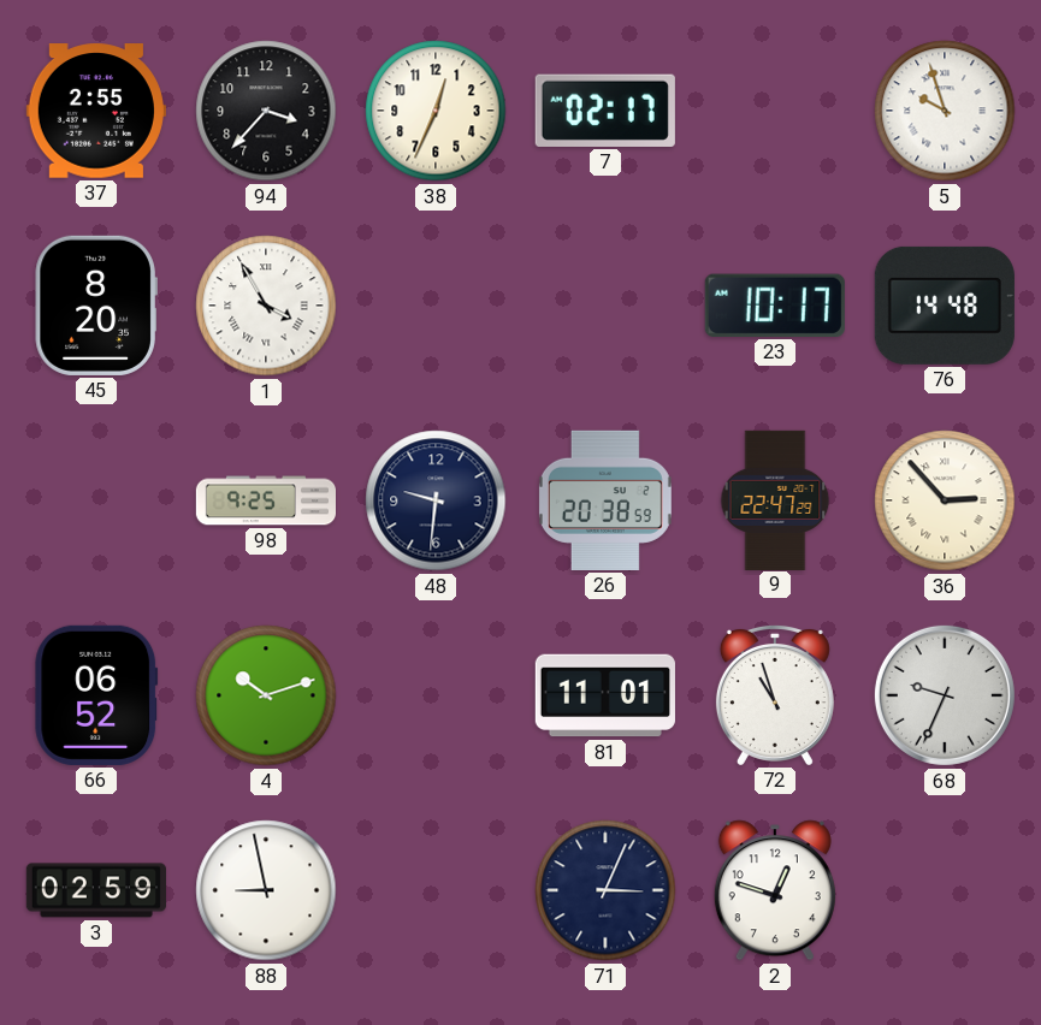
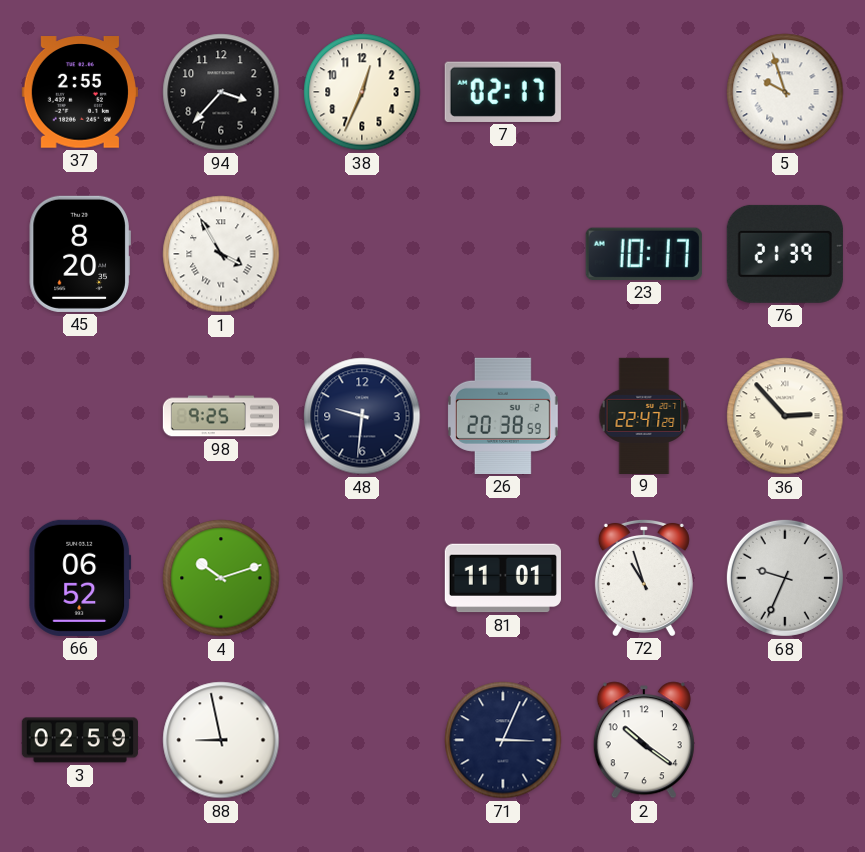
76: 14:48 -> 21:39
2: 12:48 -> 10:21
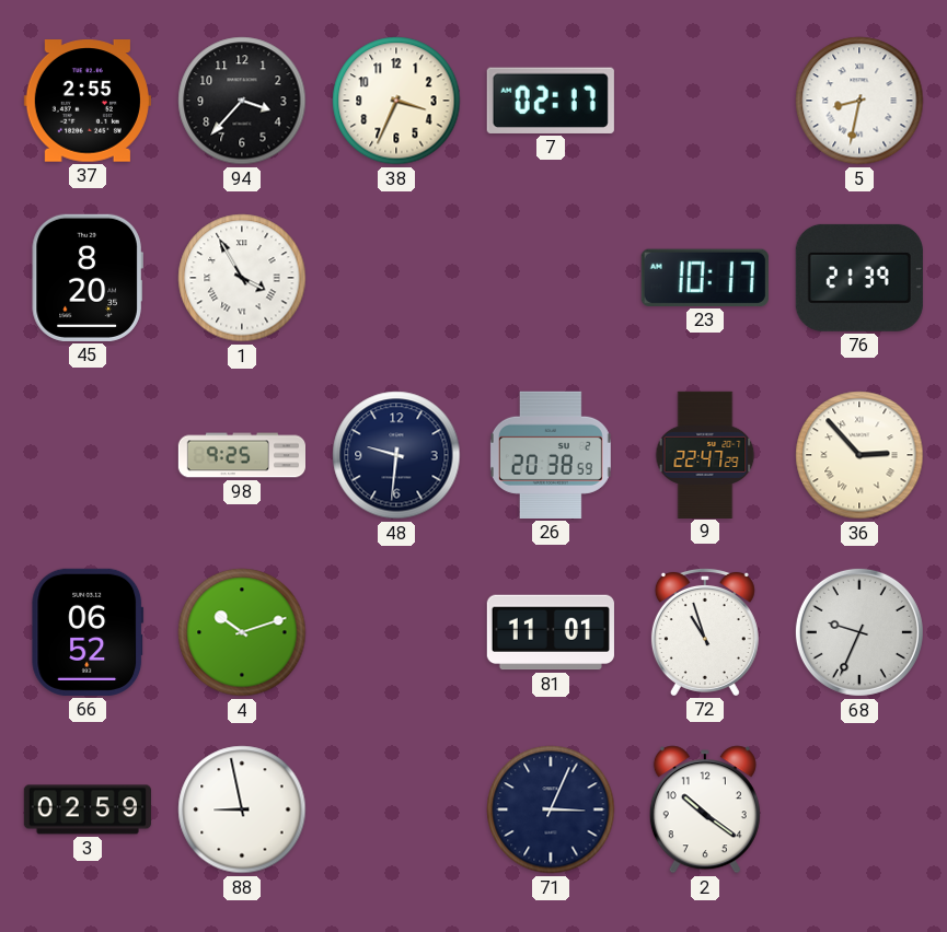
38: 12:34 -> 3:34
5: 9:57 -> 8:32
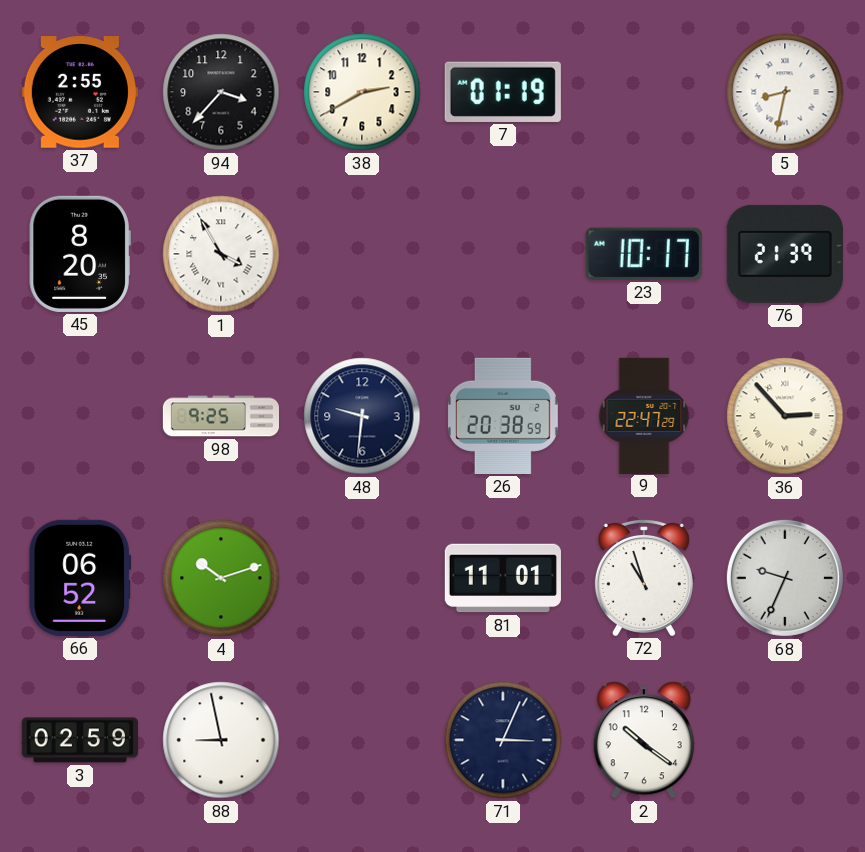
38: 3:34 -> 2:40
7: 02:17 -> 01:19
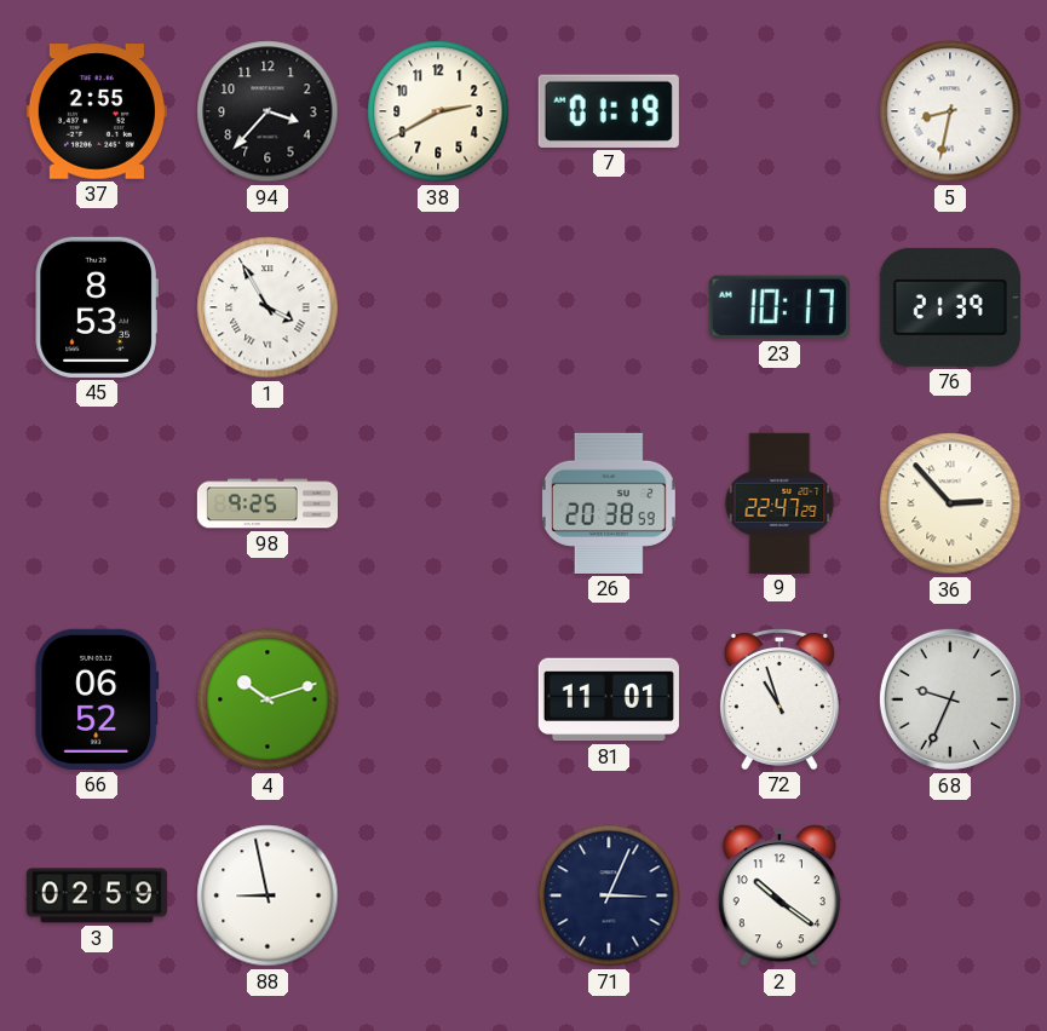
45: 8:20 -> 8:53
48: 9:31 -> none
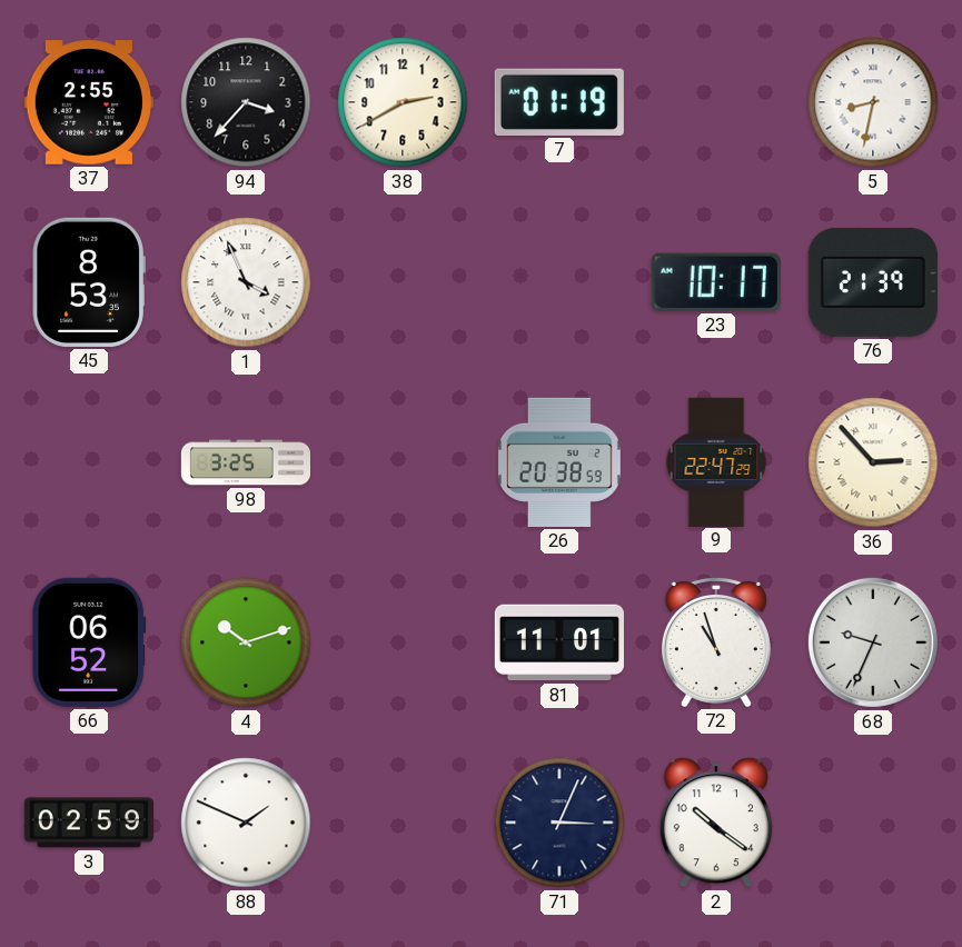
1: 3:55 -> 3:56
98: 9:25 -> 3:25
88: 8:58 -> 1:49
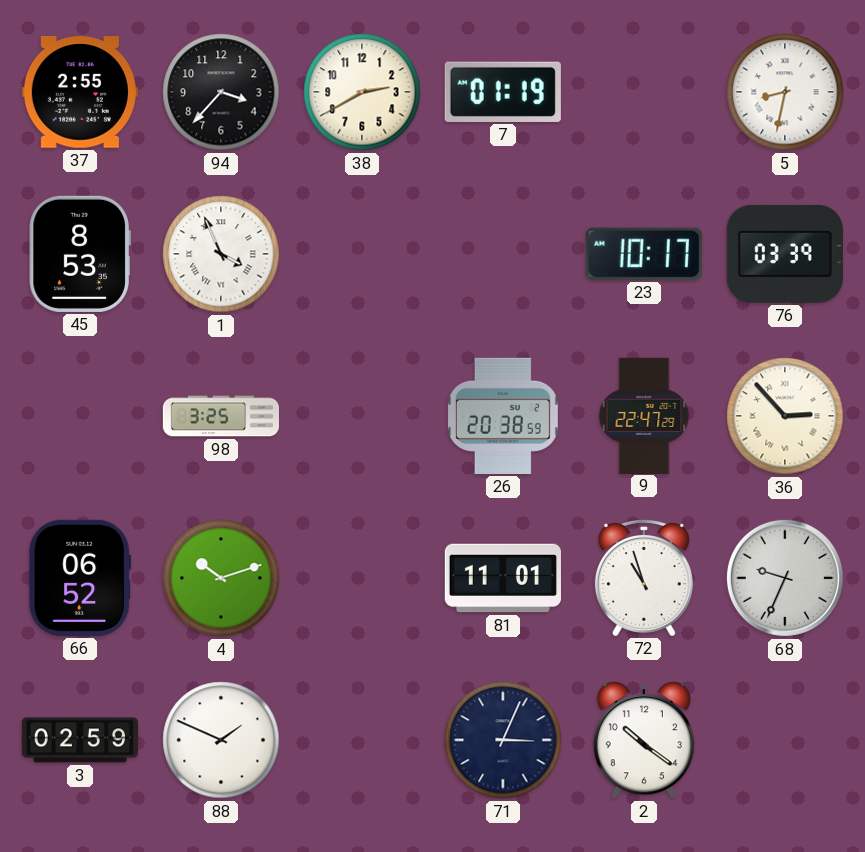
76: 21:39 -> 03:39
